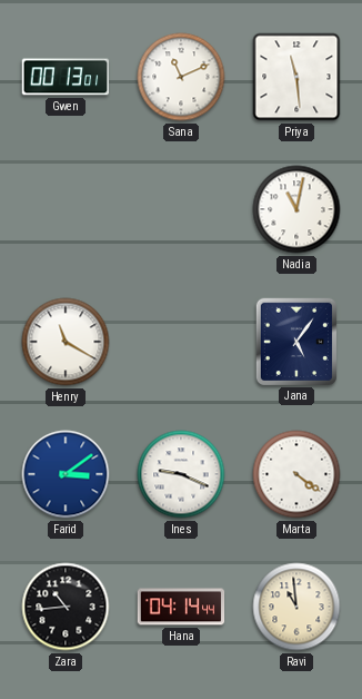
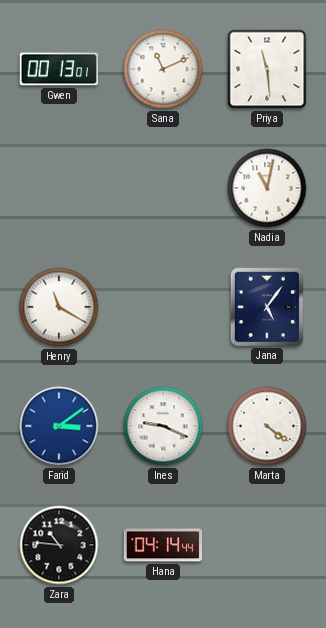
Zara: 10:44 -> 10:46
Ravi: 10:59 -> none
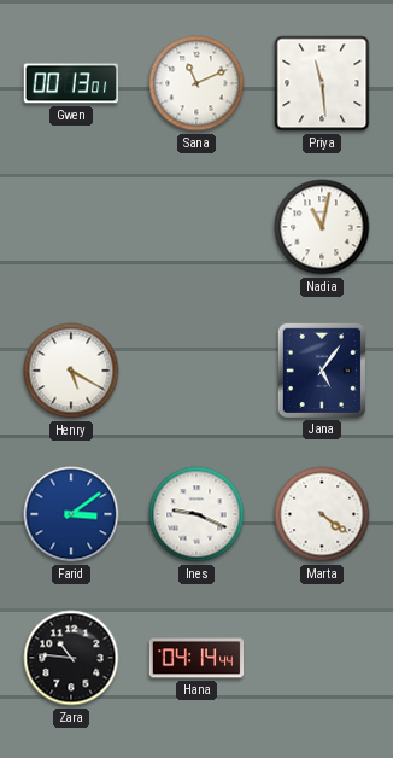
Henry: 11:20 -> 5:20
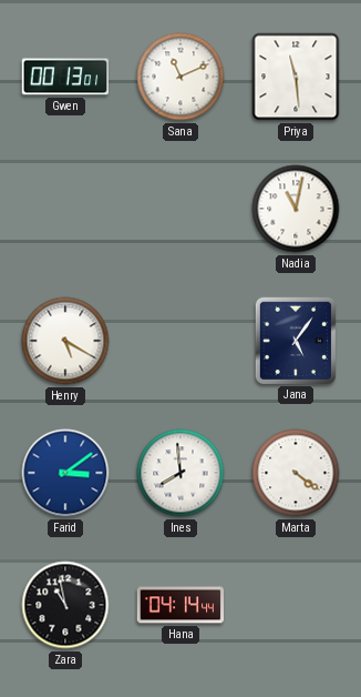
Ines: 9:19 -> 7:59
Zara: 10:46 -> 10:58
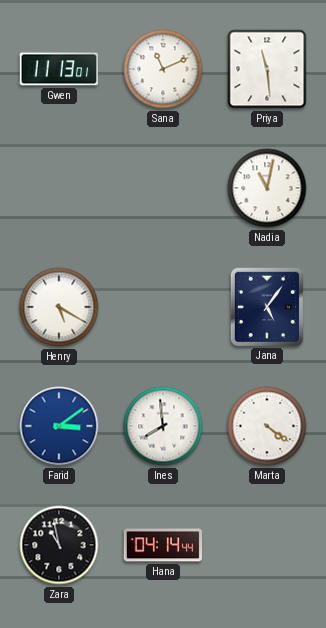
Gwen: 00:13 -> 11:13
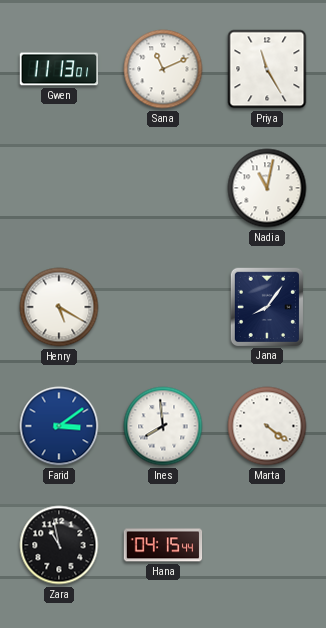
Priya: 11:29 -> 11:25
Jana: 5:06 -> 8:06
Hana: 04:14 -> 04:15
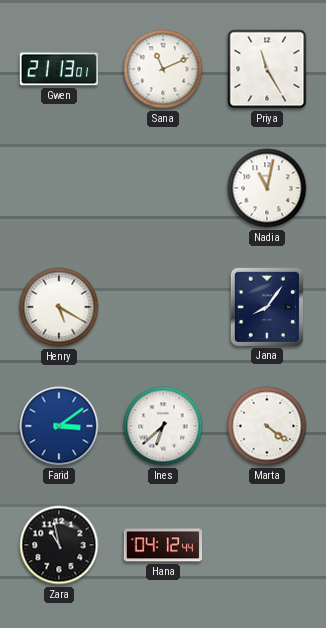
Gwen: 11:13 -> 21:13
Ines: 7:59 -> 6:38
Hana: 04:15 -> 04:12
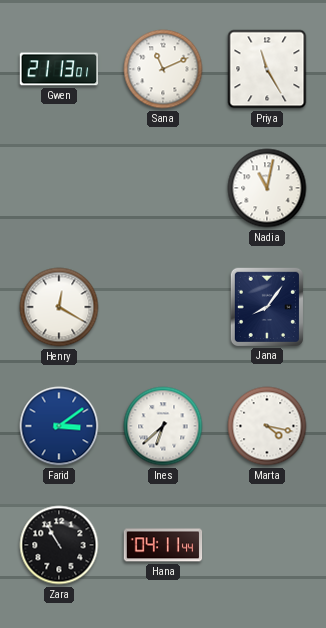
Henry: 5:20 -> 12:20
Marta: 4:21 -> 4:17
Zara: 10:58 -> 10:55
Hana: 04:12 -> 04:11
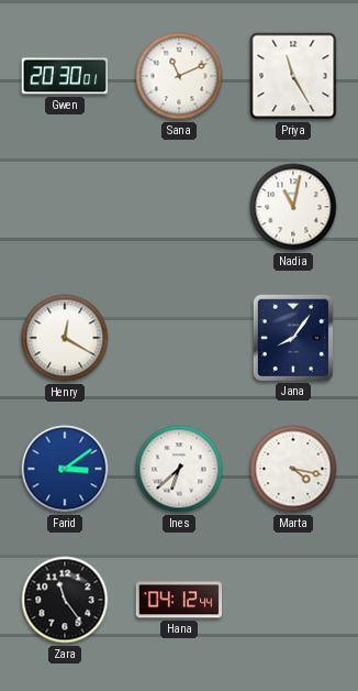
Gwen: 21:13 -> 20:30
Zara: 10:55 -> 11:24
Hana: 04:11 -> 04:12
